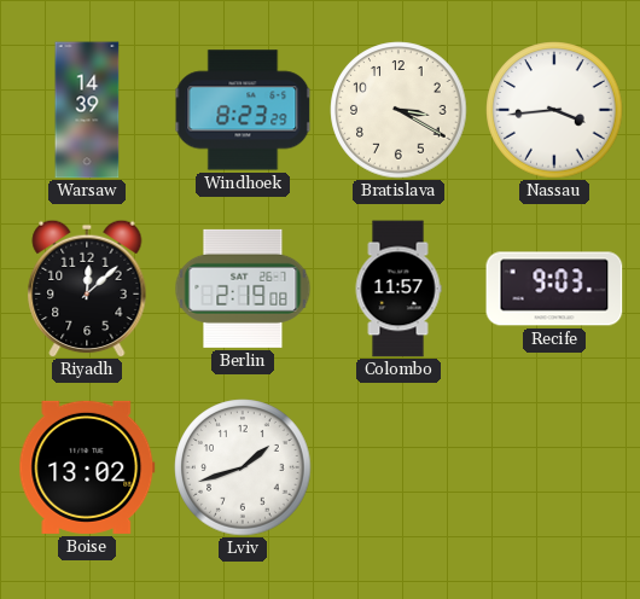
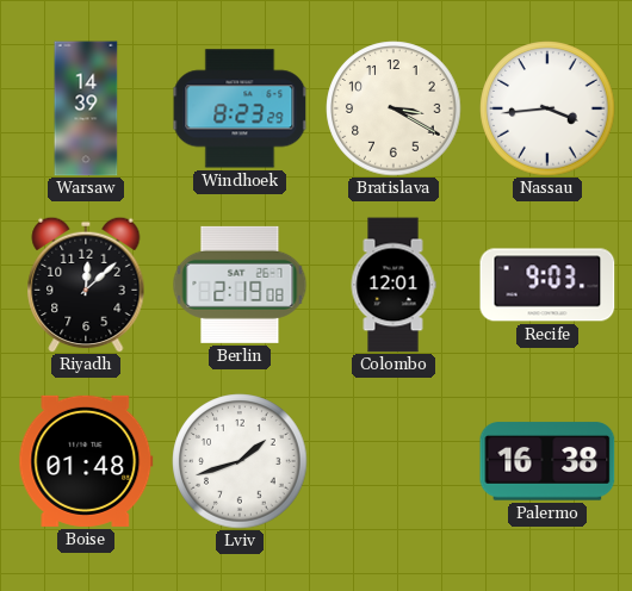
Colombo: 11:57 -> 12:01
Boise: 13:02 -> 01:48
Palermo: none -> 16:38
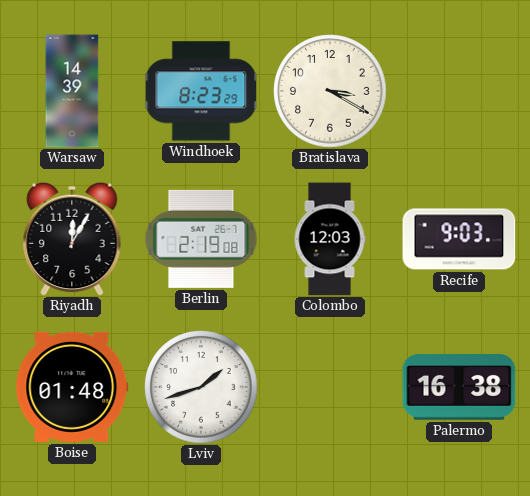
Nassau: 3:44 -> none
Riyadh: 12:08 -> 12:05
Colombo: 12:01 -> 12:03
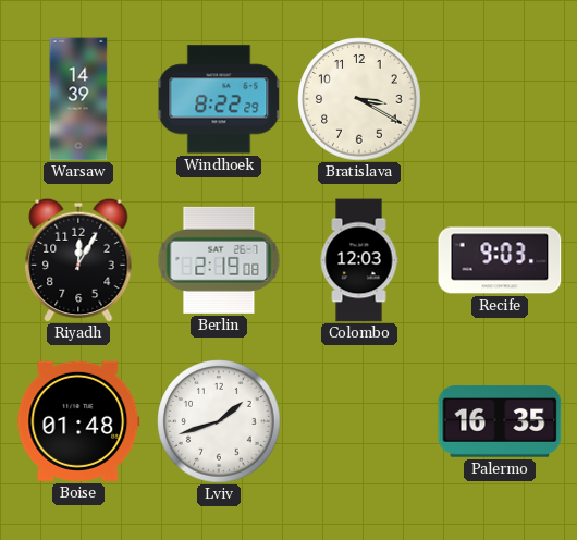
Windhoek: 8:23 -> 8:22
Palermo: 16:38 -> 16:35
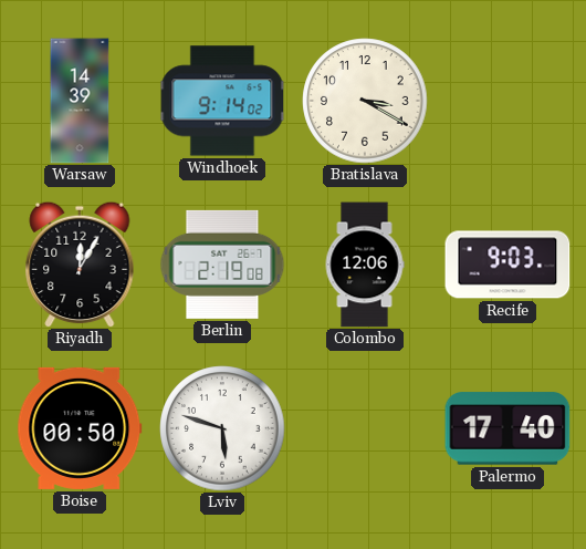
Windhoek: 8:22 -> 9:14
Colombo: 12:03 -> 12:06
Boise: 01:48 -> 00:50
Lviv: 1:42 -> 5:48
Palermo: 16:35 -> 17:40
